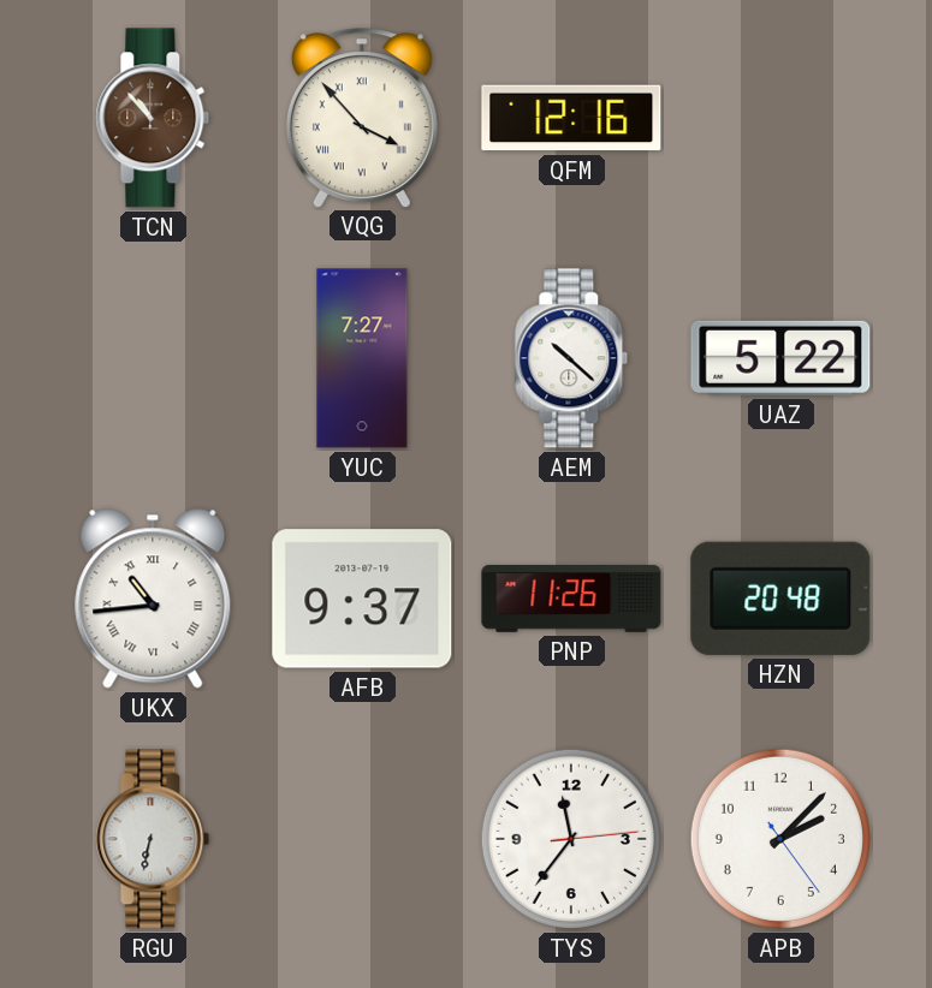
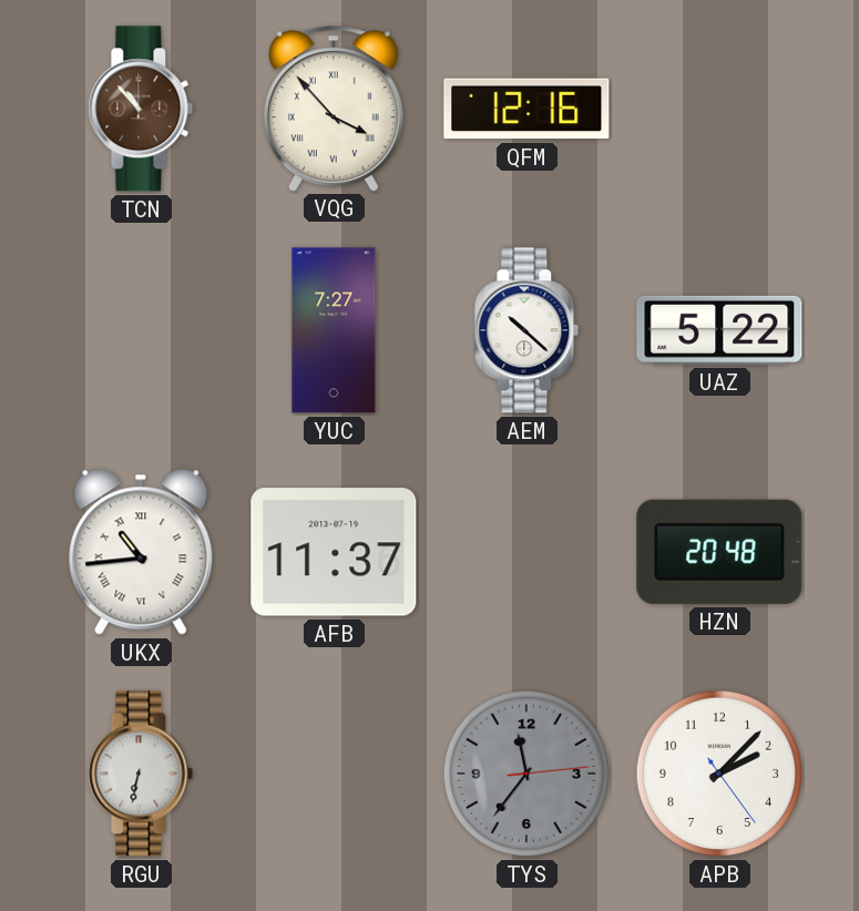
AFB: 9:37 -> 11:37
PNP: 11:26 -> none
TYS dial: white -> grey
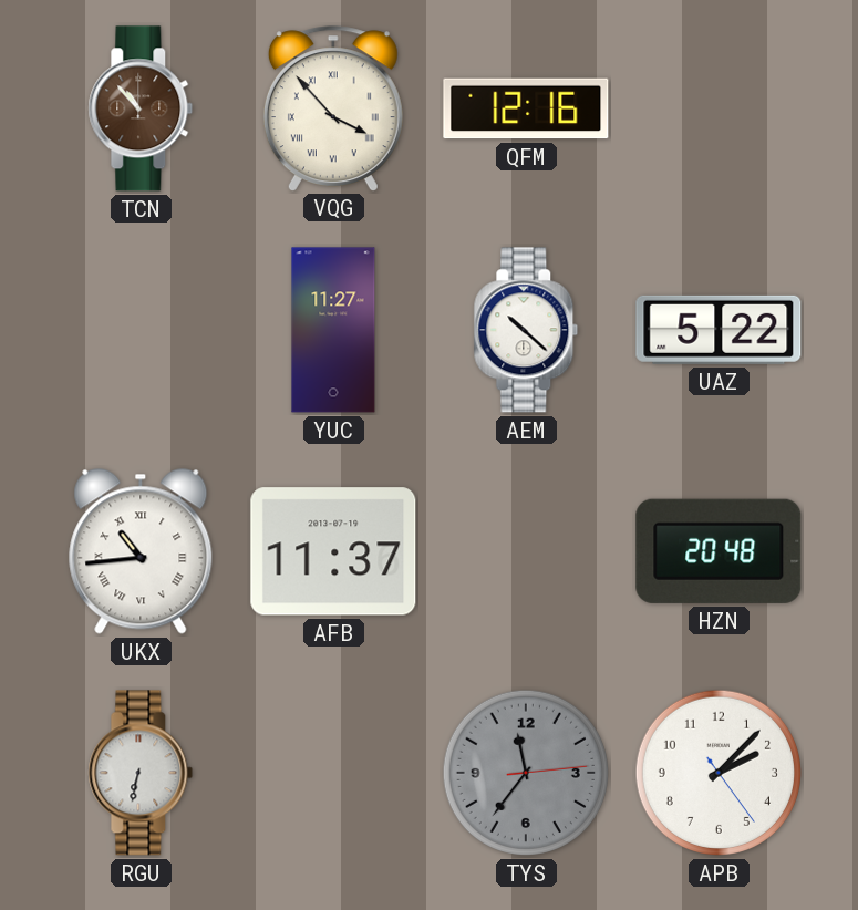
YUC: 7:27 -> 11:27
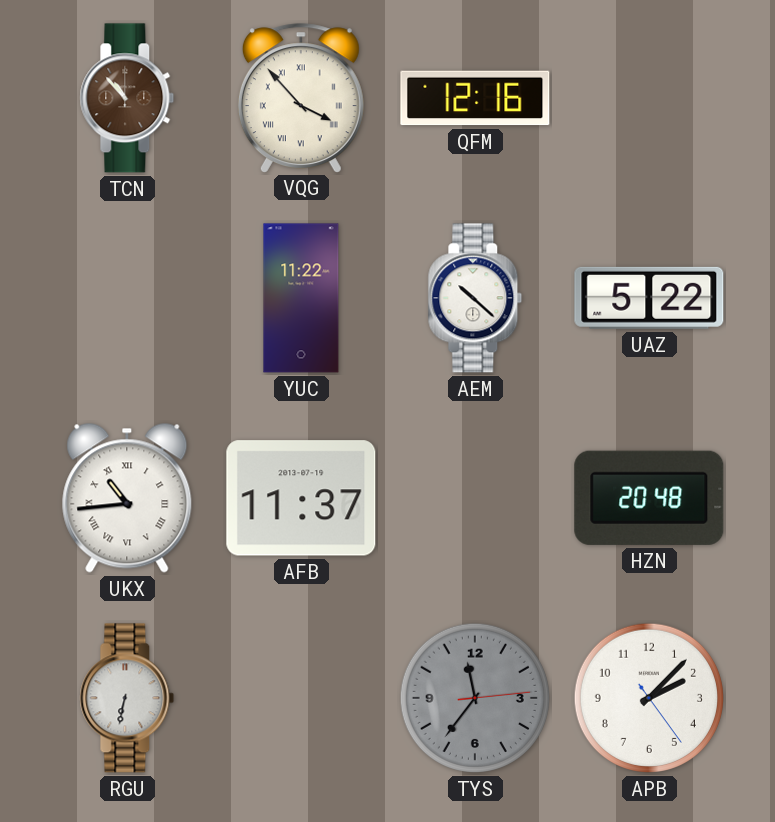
YUC: 11:27 -> 11:22
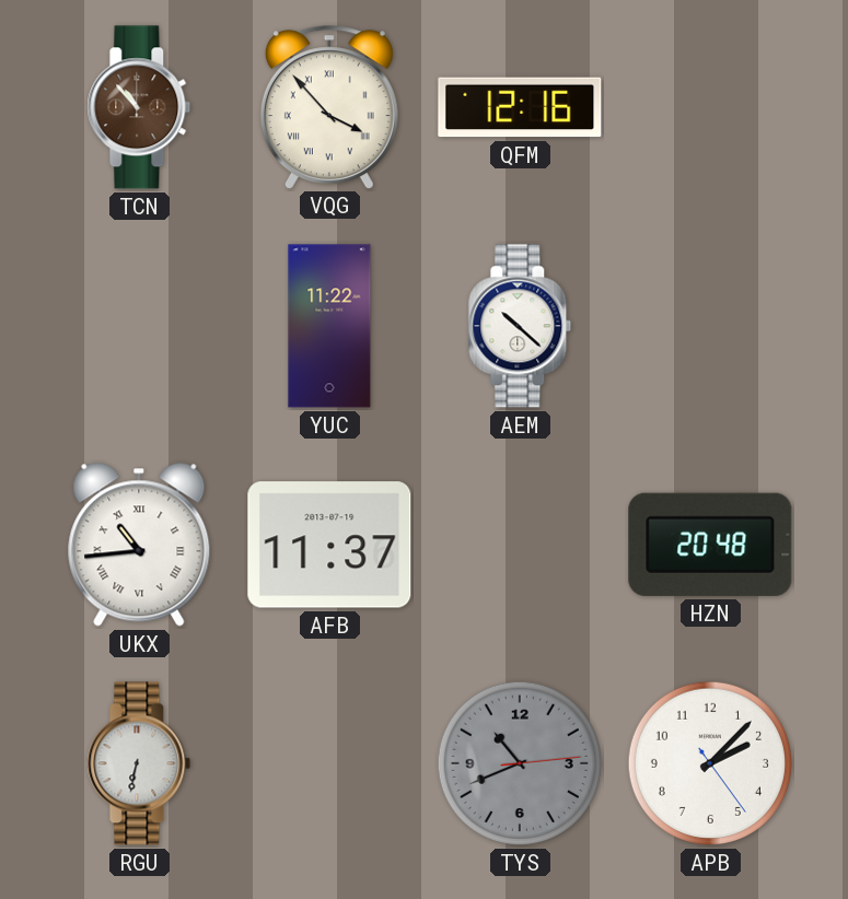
UAZ: 5:22 -> none
TYS: 11:36 -> 10:41
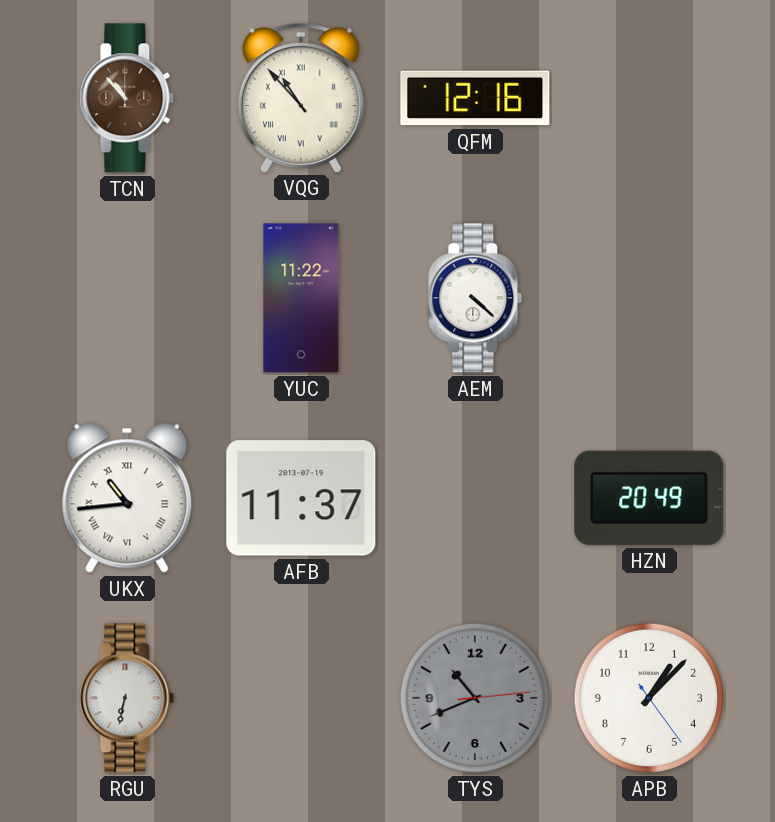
VQG: 3:53 -> 10:53
AEM: 10:22 -> 4:22
HZN: 20:48 -> 20:49
APB: 2:07 -> 1:07
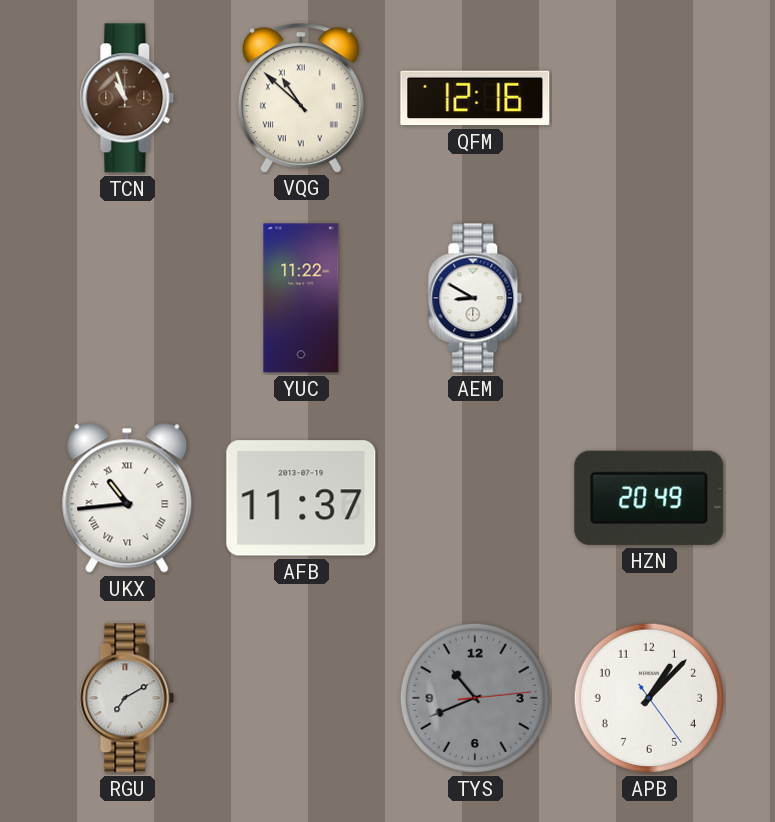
TCN: 10:53 -> 10:57
VQG: 10:53 -> 10:52
AEM: 4:22 -> 8:50
RGU: 6:32 -> 7:10
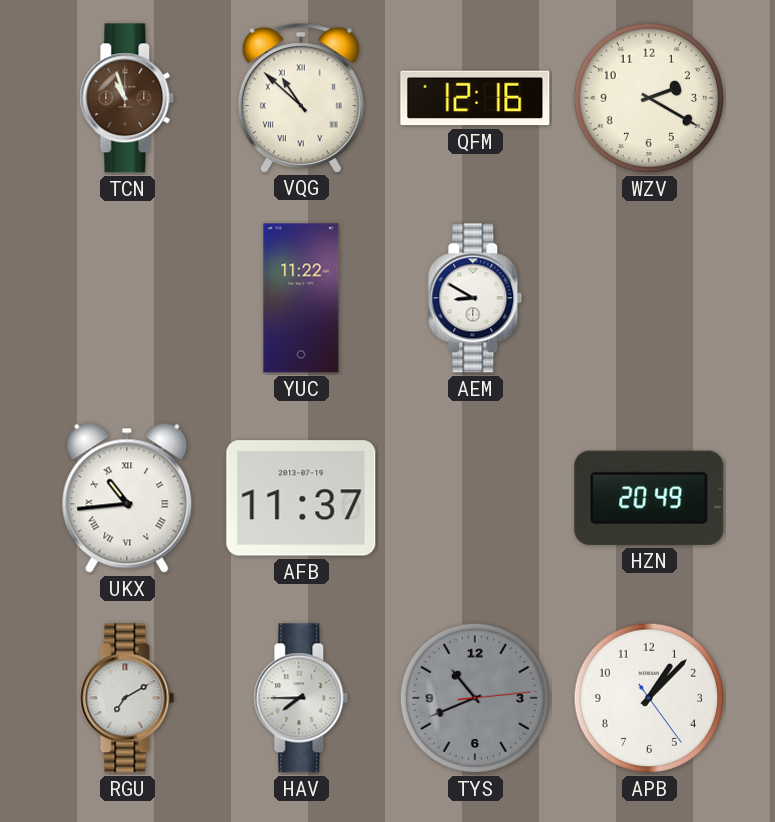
WZV: none -> 2:20
HAV: none -> 7:45
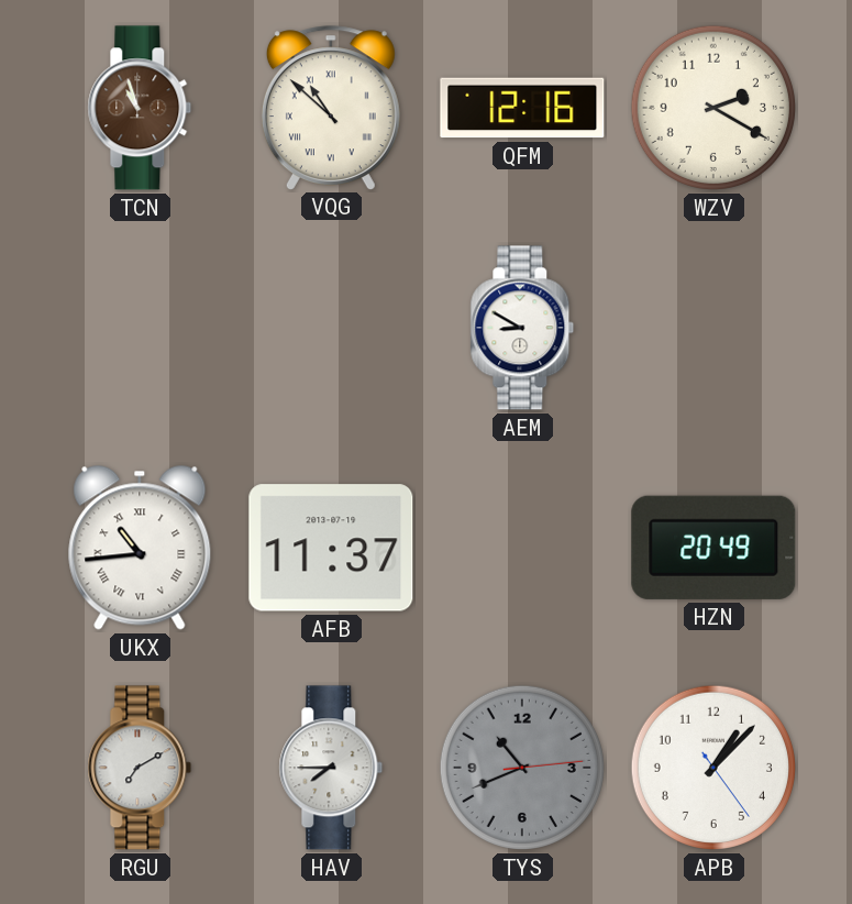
YUC: 11:22 -> none
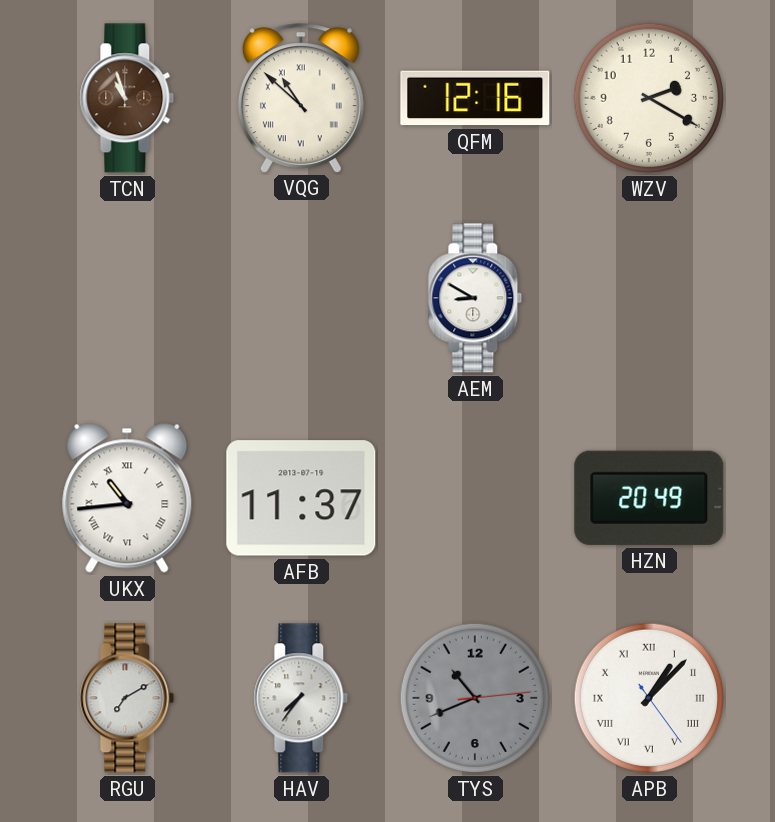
HAV: 7:45 -> 7:36
APB numerals: Arabic -> Roman
